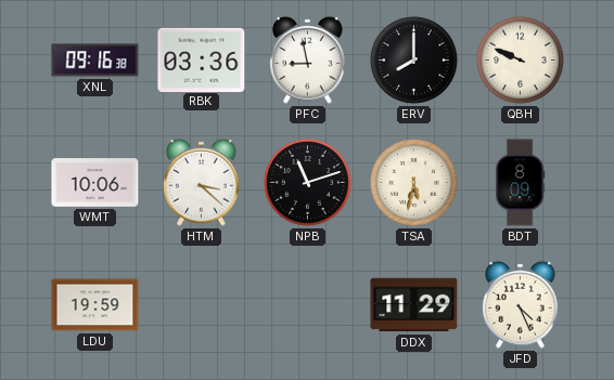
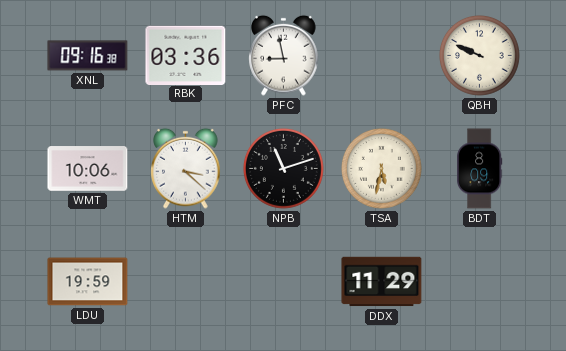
ERV: 8:00 -> none
JFD: 4:26 -> none
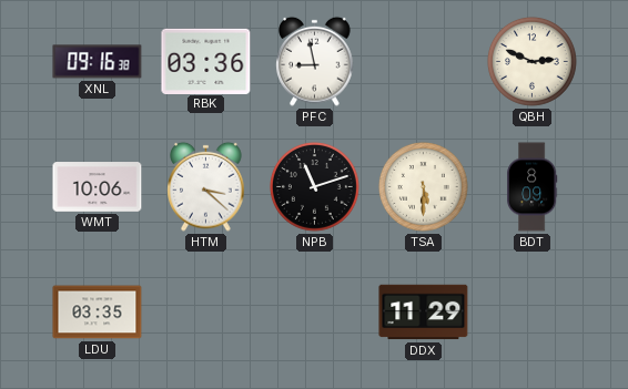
QBH: 9:49 -> 2:49
TSA: 5:32 -> 5:30
LDU: 19:59 -> 03:35
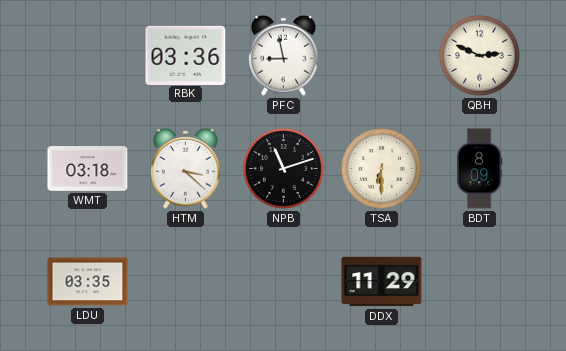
XNL: 09:16 -> none
WMT: 10:06 -> 03:18
TSA: 5:30 -> 6:30
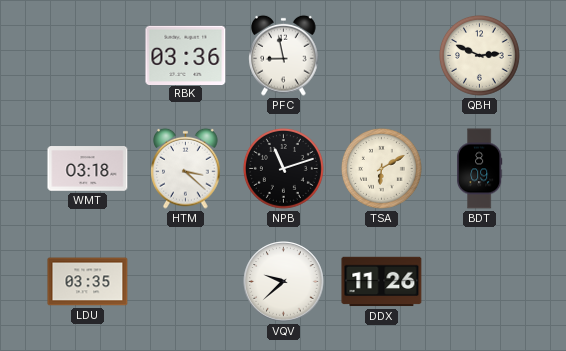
TSA: 6:30 -> 6:10
VQV: none -> 9:38
DDX: 11:29 -> 11:26
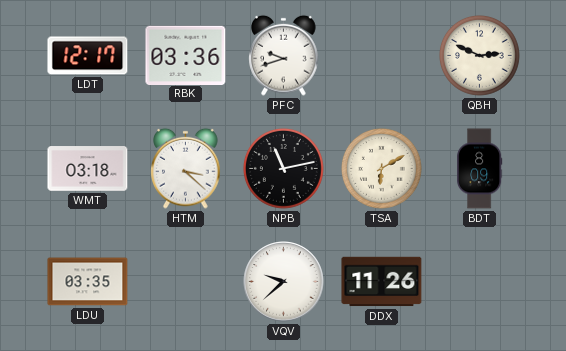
LDT: none -> 12:17
PFC: 8:58 -> 9:42
NPB: 11:12 -> 11:13
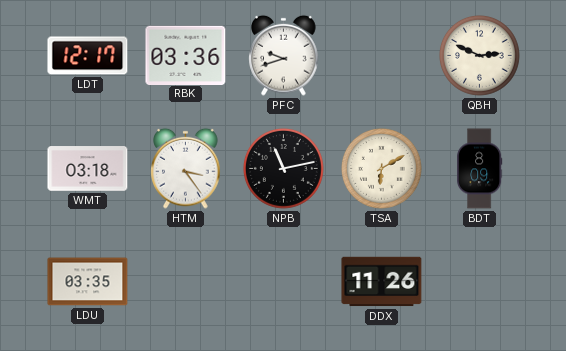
HTM: 3:22 -> 3:24
VQV: 9:38 -> none
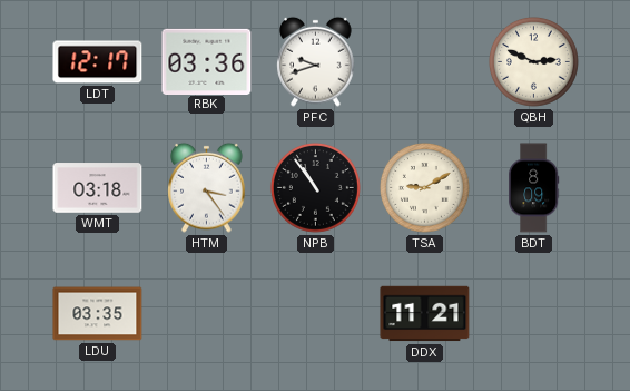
NPB: 11:13 -> 10:54
TSA: 6:10 -> 9:10
DDX: 11:26 -> 11:21
